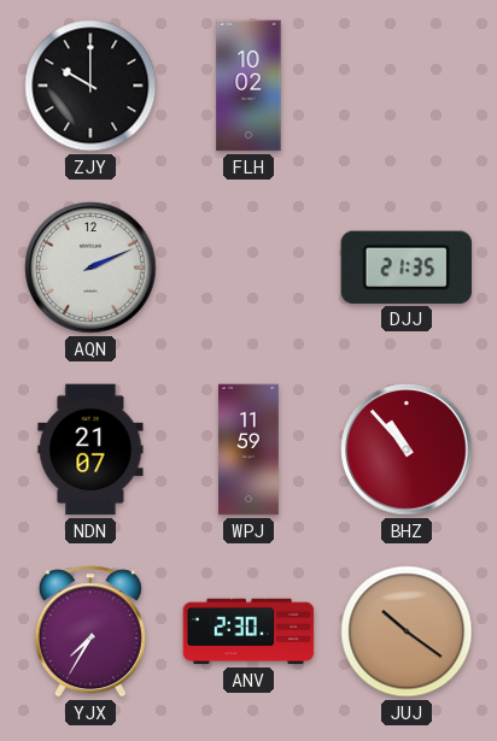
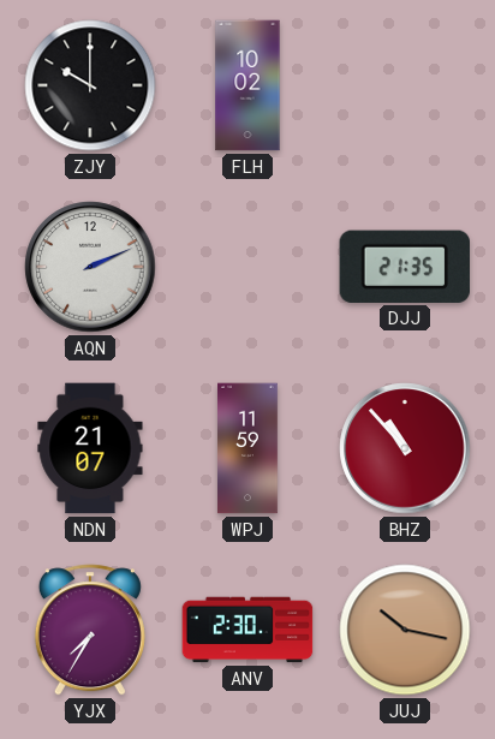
JUJ: 10:21 -> 10:17
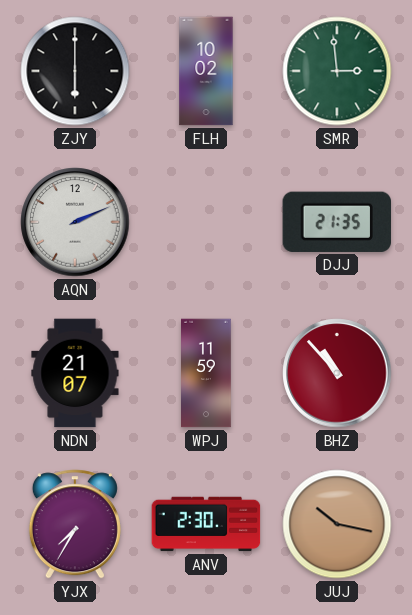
ZJY: 10:00 -> 6:00
SMR: none -> 2:59
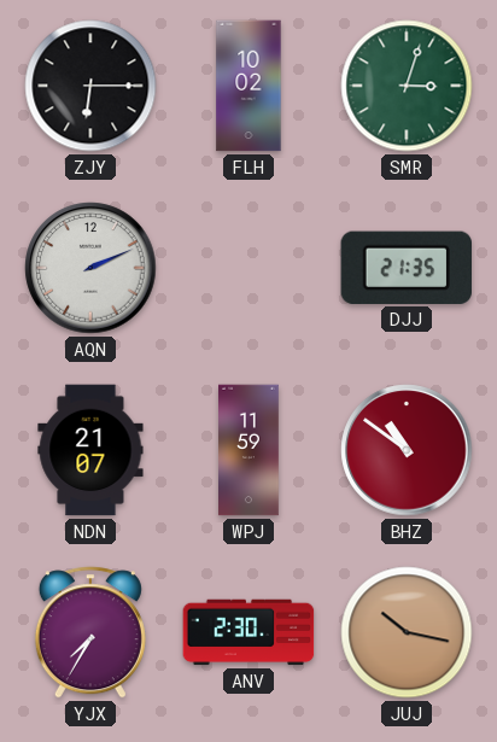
ZJY: 6:00 -> 6:15
SMR: 2:59 -> 3:03
BHZ: 10:53 -> 10:51
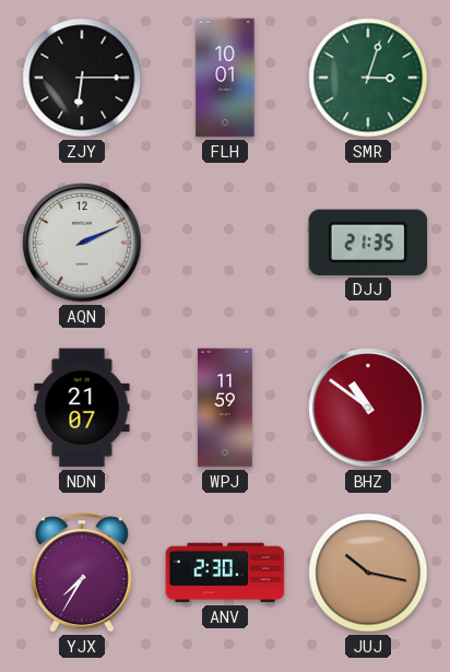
FLH: 10:02 -> 10:01
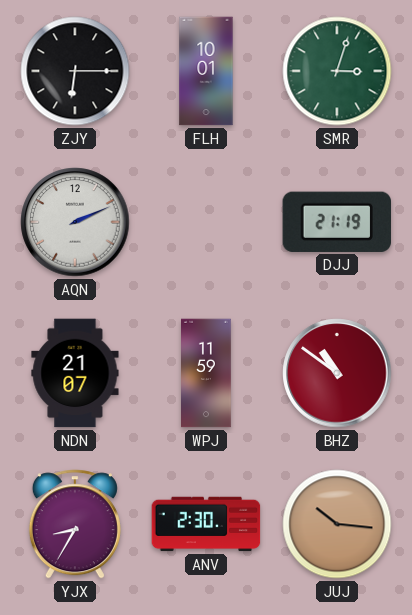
DJJ: 21:35 -> 21:19
YJX: 7:35 -> 8:35
JUJ: 10:17 -> 10:16
